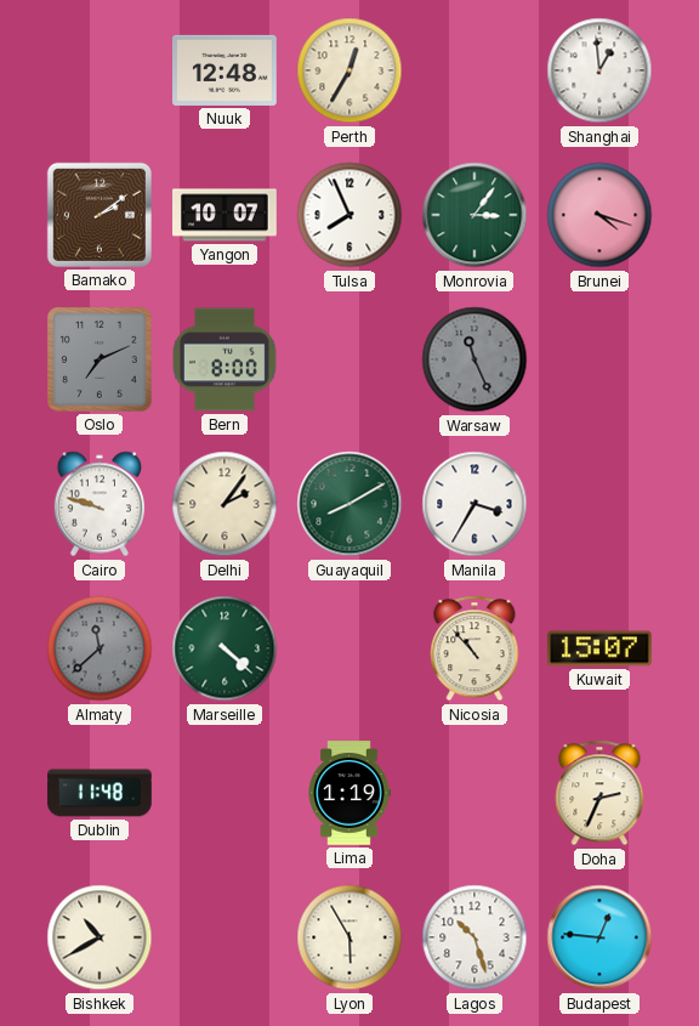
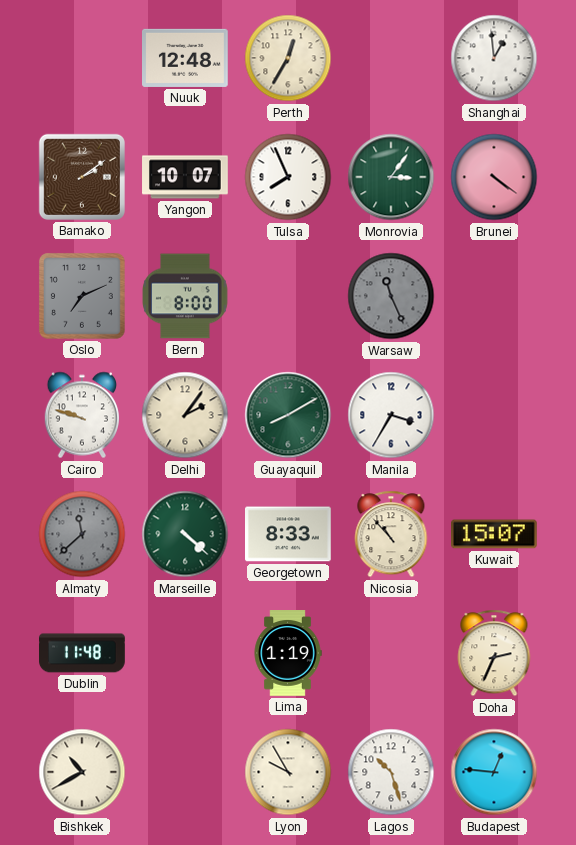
Brunei: 4:18 -> 4:21
Georgetown: none -> 8:33
Lyon: 5:55 -> 9:55
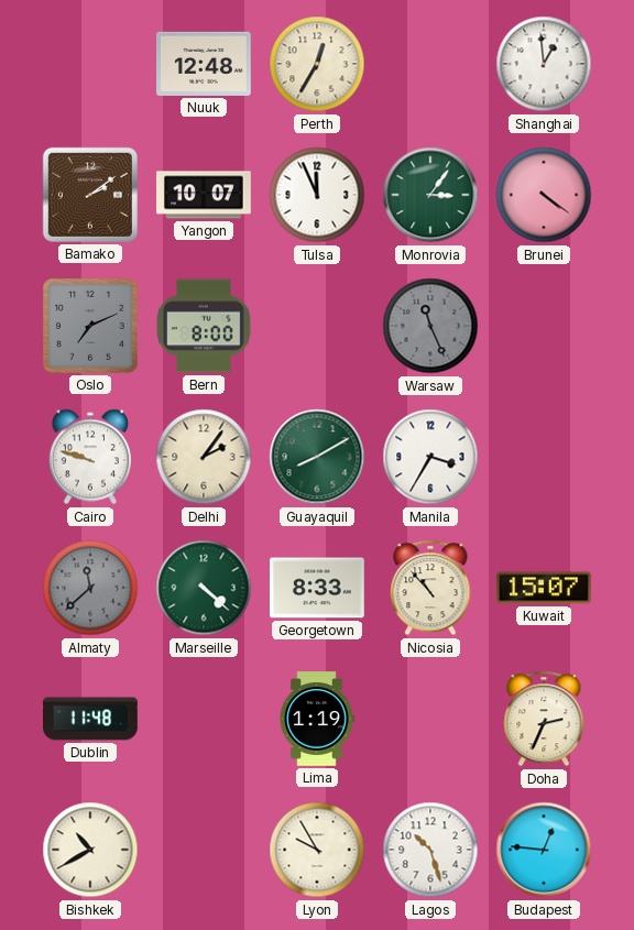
Tulsa: 7:56 -> 11:56
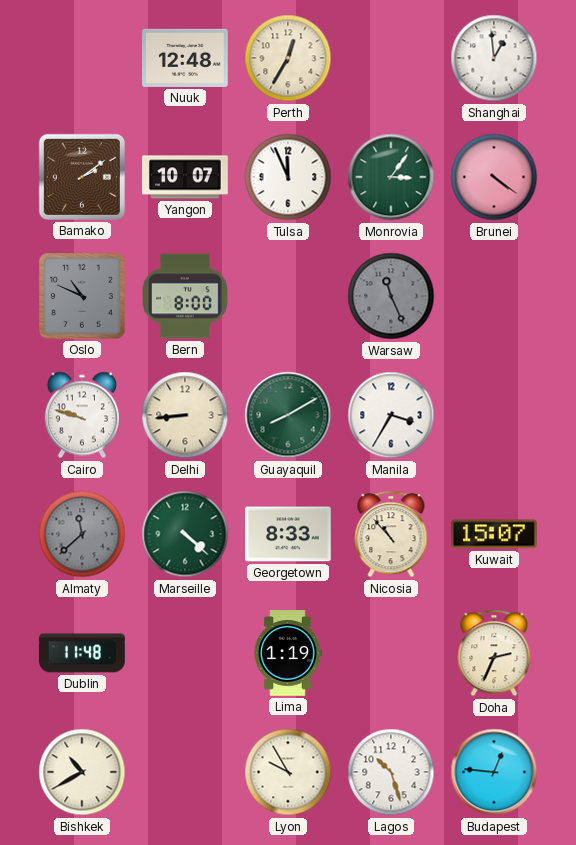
Oslo: 7:11 -> 10:49
Delhi: 2:06 -> 8:44
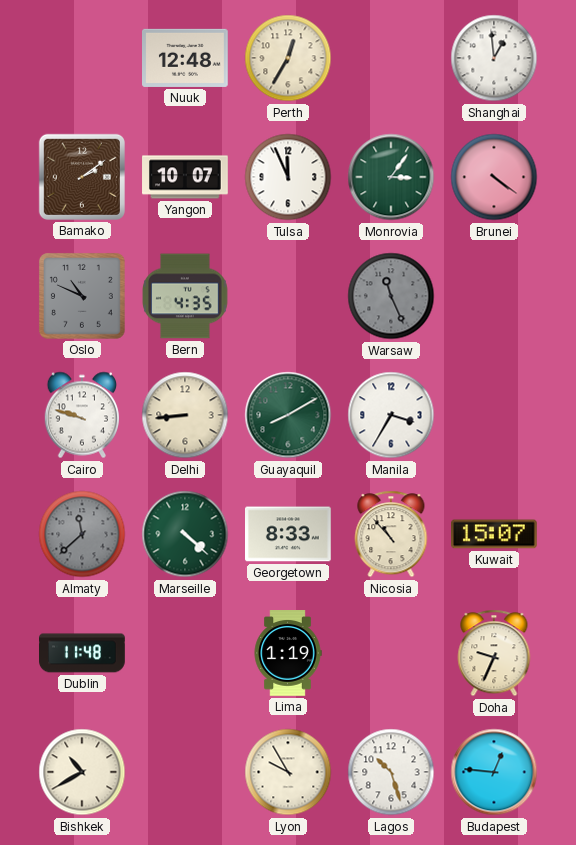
Bern: 8:00 -> 4:35
Doha: 2:34 -> 9:34
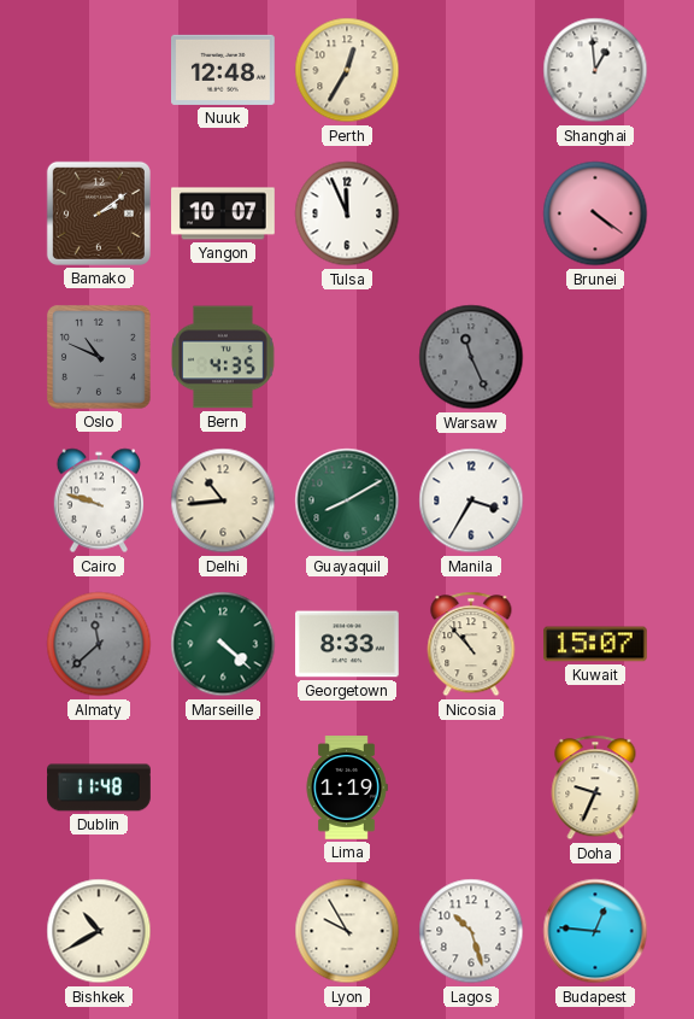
Monrovia: 3:06 -> none
Delhi: 8:44 -> 10:44
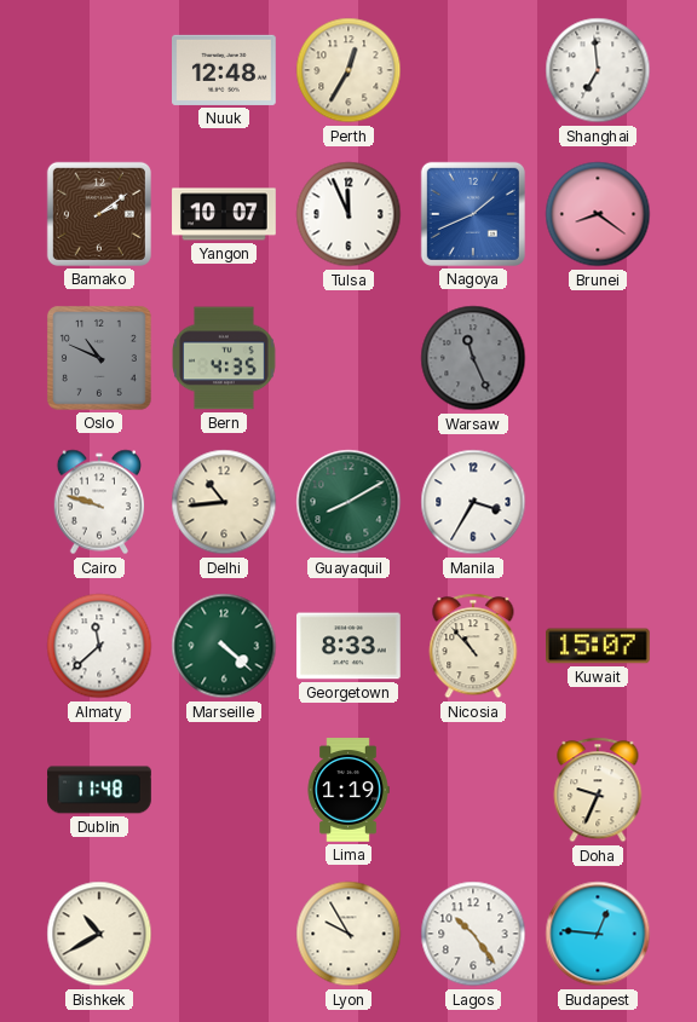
Shanghai: 12:59 -> 6:59
Nagoya: none -> 1:41
Brunei: 4:21 -> 8:21
Almaty dial: grey -> white
Lagos: 10:27 -> 10:24
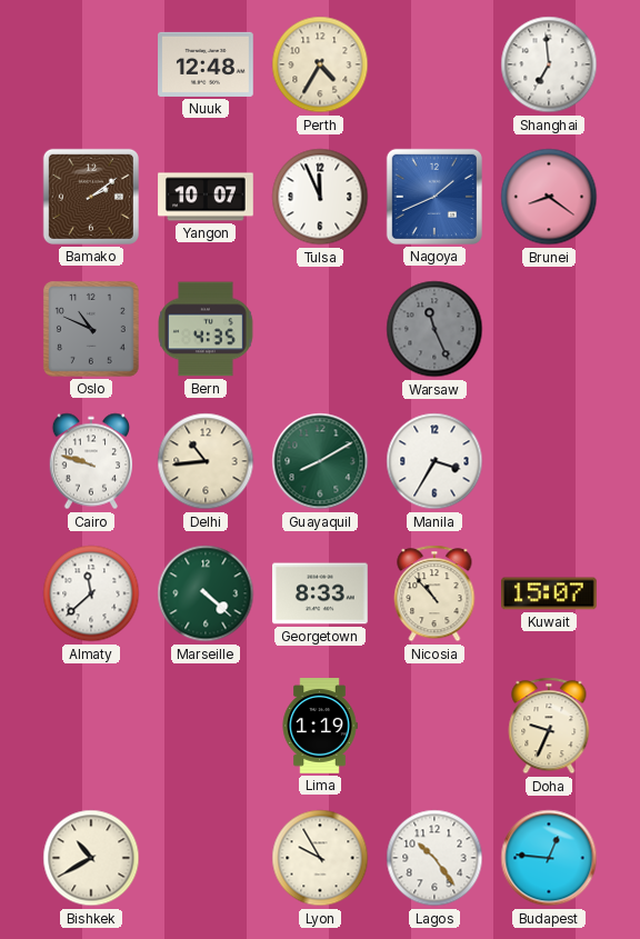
Perth: 12:35 -> 4:35
Dublin: 11:48 -> none
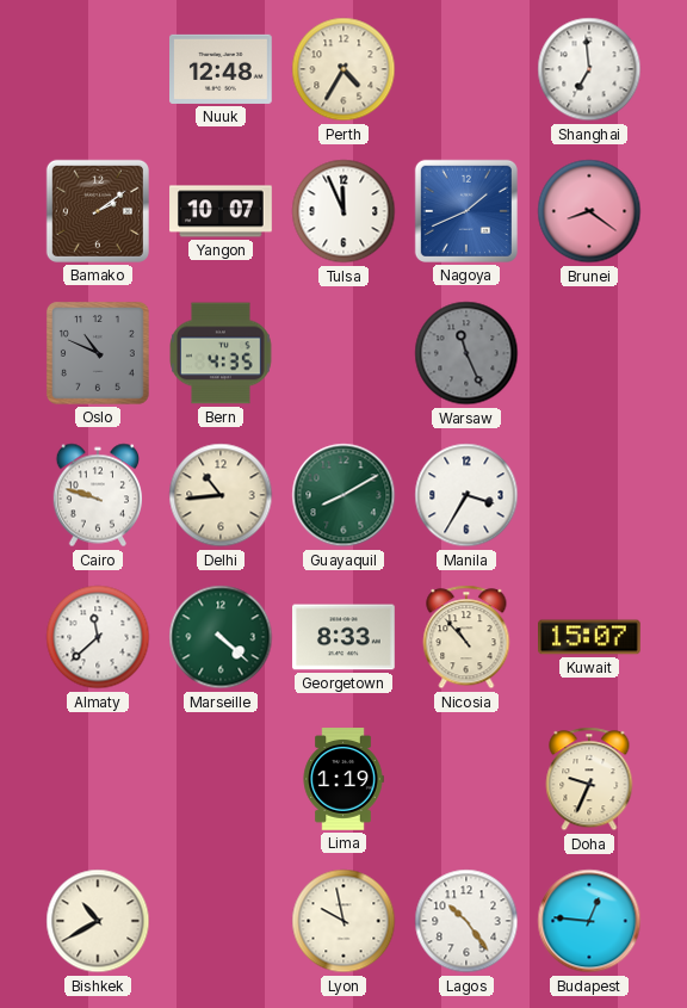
Lyon: 9:55 -> 9:58
